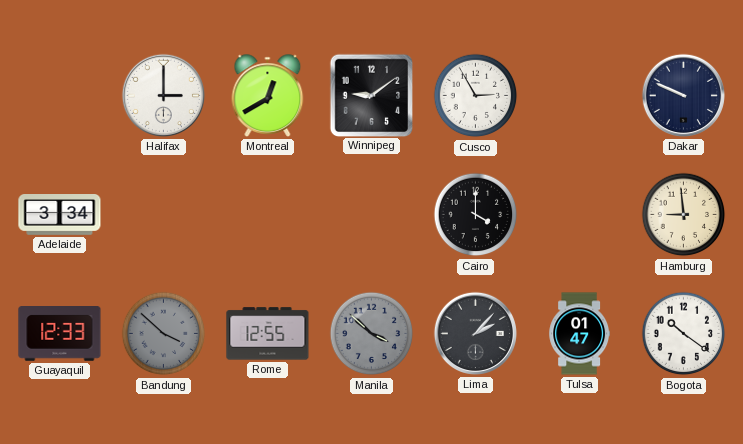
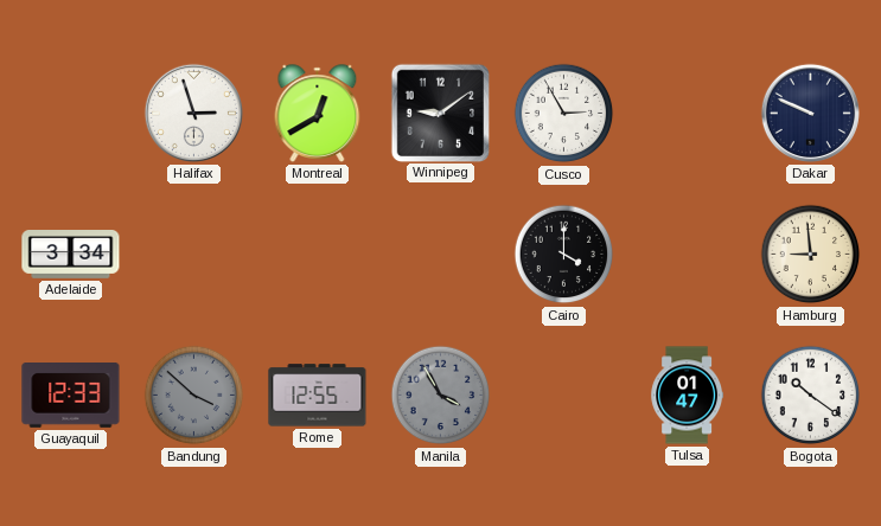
Halifax: 3:00 -> 2:57
Manila: 3:52 -> 3:55
Lima: 2:07 -> none
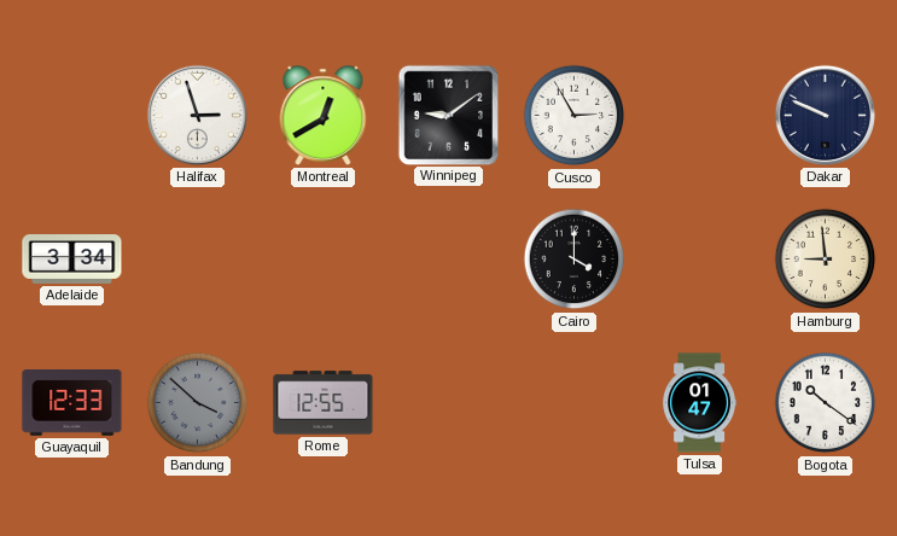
Manila: 3:55 -> none
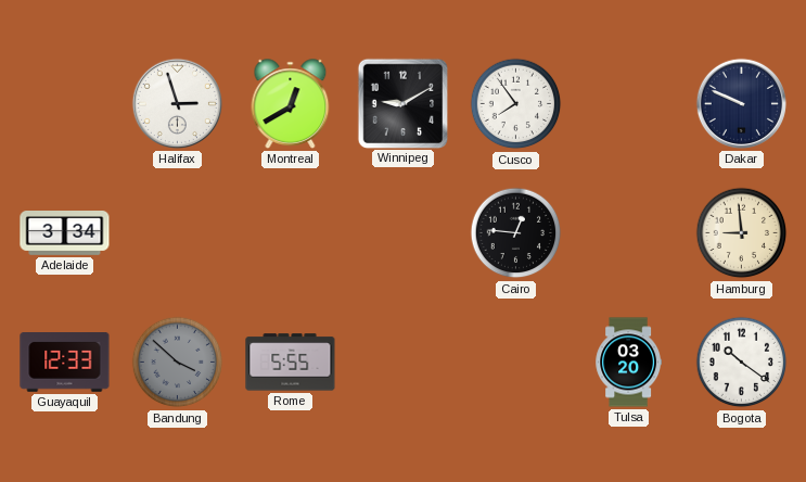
Winnipeg: 9:09 -> 9:10
Cusco: 2:55 -> 7:54
Cairo: 4:00 -> 12:46
Rome: 12:55 -> 5:55
Tulsa: 01:47 -> 03:20
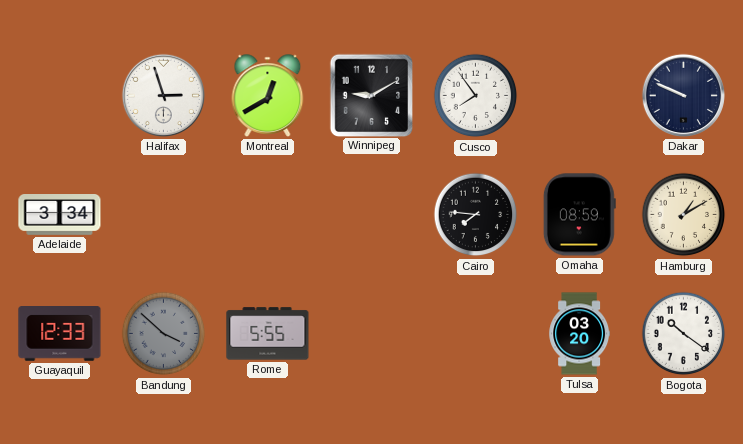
Cairo: 12:46 -> 7:46
Omaha: none -> 08:59
Hamburg: 8:59 -> 1:10
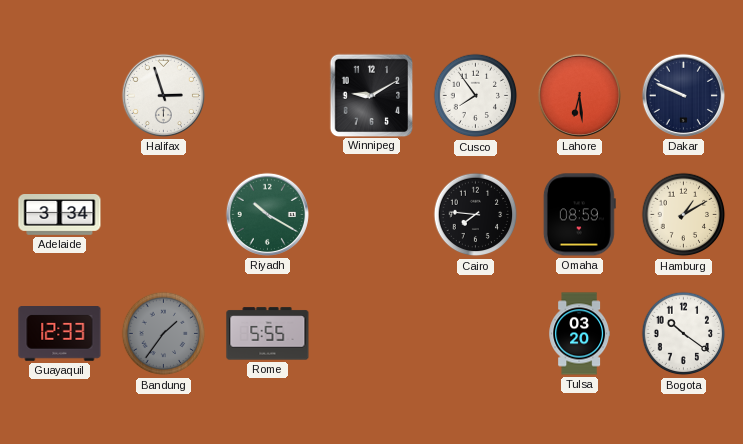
Montreal: 12:40 -> none
Lahore: none -> 6:29
Riyadh: none -> 10:20
Bandung: 3:52 -> 1:36
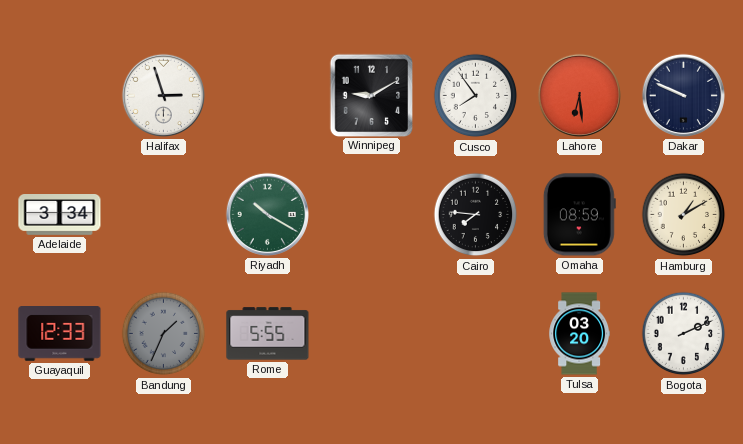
Bandung: 1:36 -> 1:34
Bogota: 10:21 -> 2:11
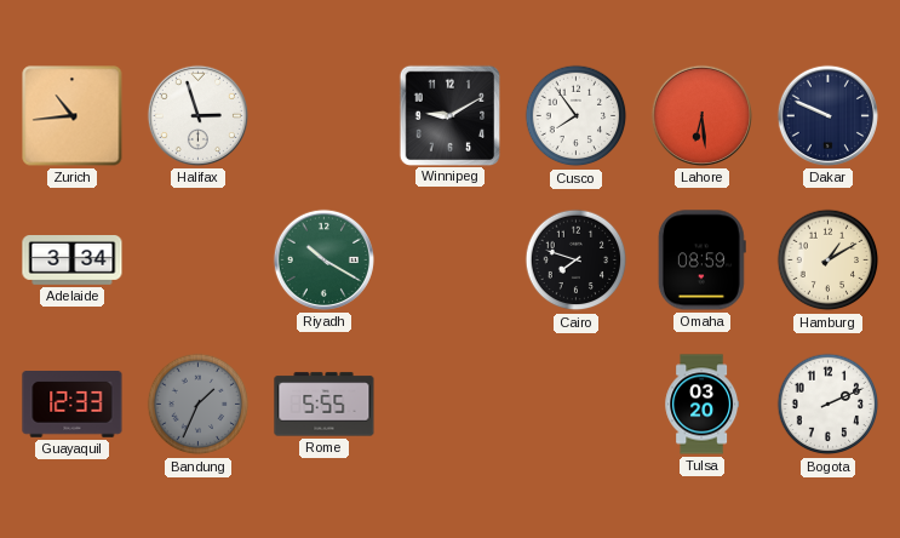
Zurich: none -> 10:44
Cairo: 7:46 -> 7:48
